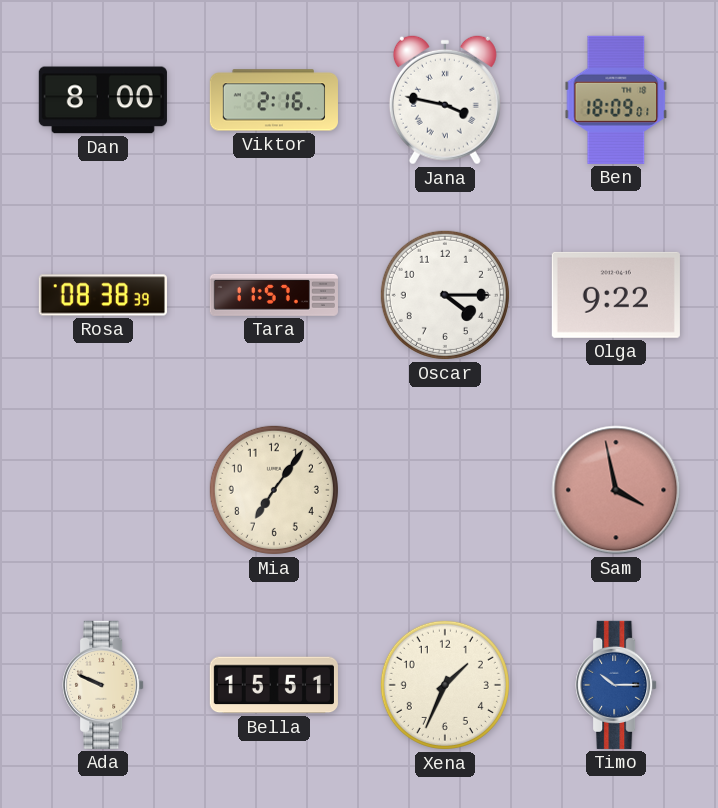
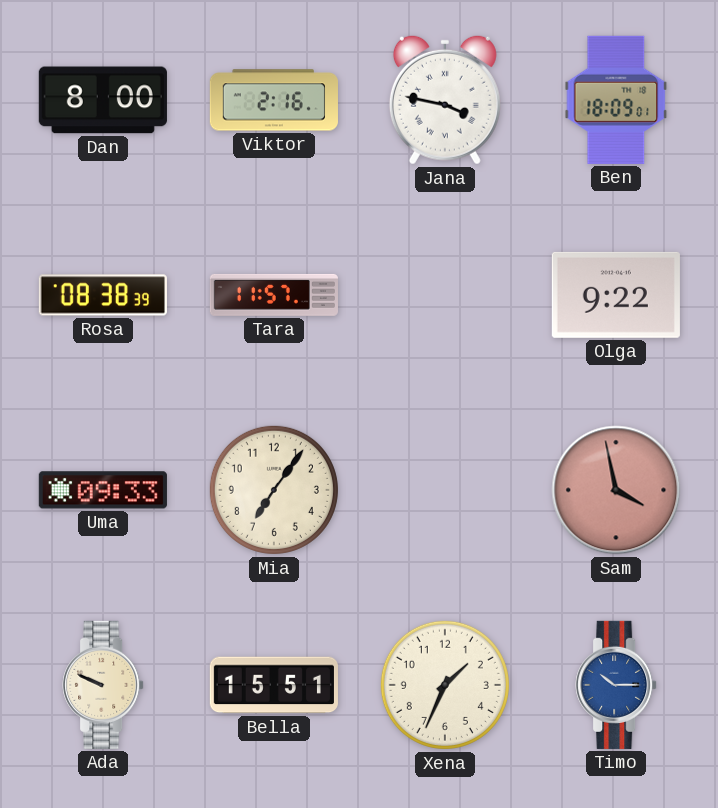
Oscar: 4:15 -> none
Uma: none -> 09:33
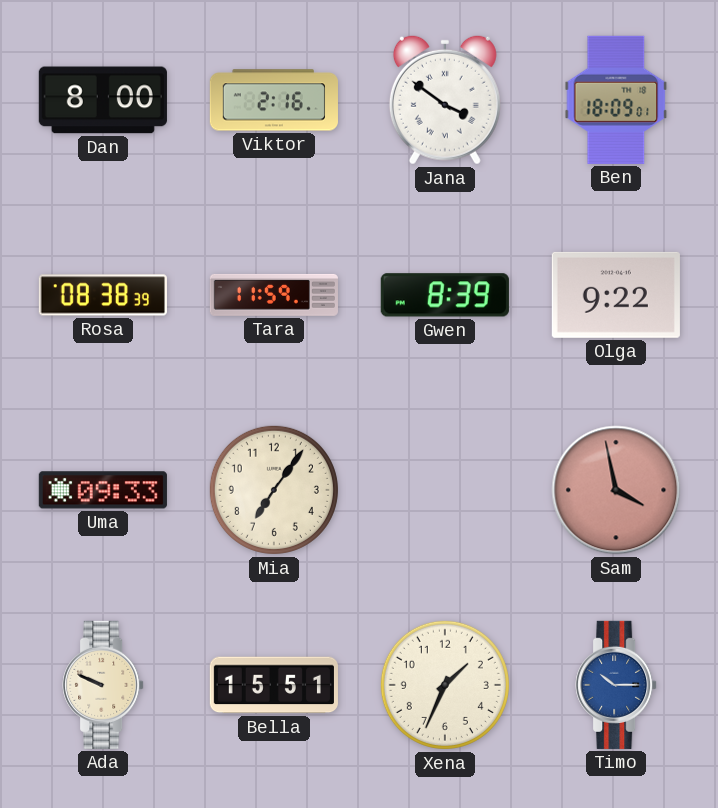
Jana: 3:47 -> 3:51
Tara: 11:57 -> 11:59
Gwen: none -> 8:39
